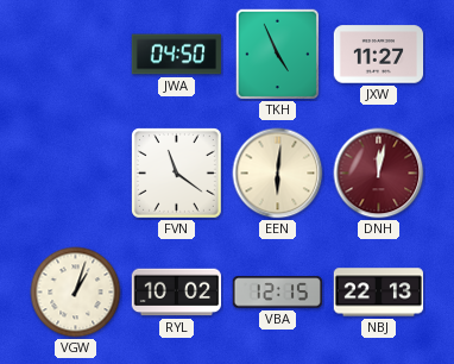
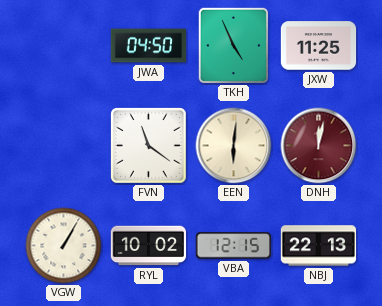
JXW: 11:27 -> 11:25
VGW: 1:03 -> 1:05
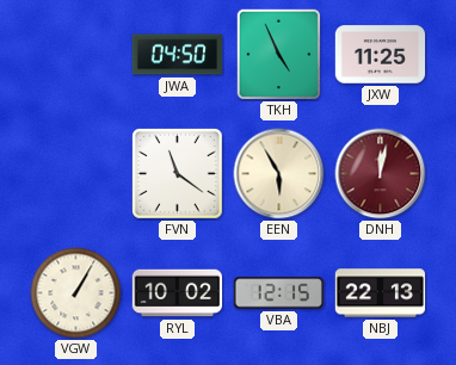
EEN: 6:01 -> 5:55
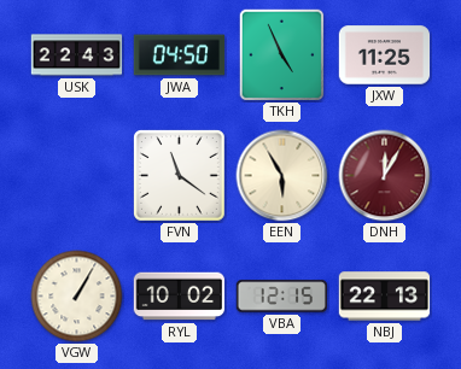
USK: none -> 22:43
DNH: 12:02 -> 12:05
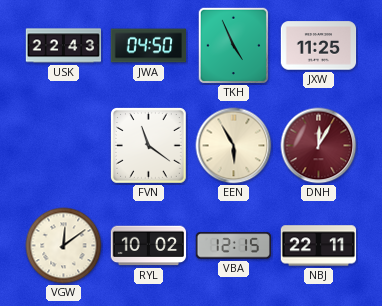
VGW: 1:05 -> 12:09
NBJ: 22:13 -> 22:11
